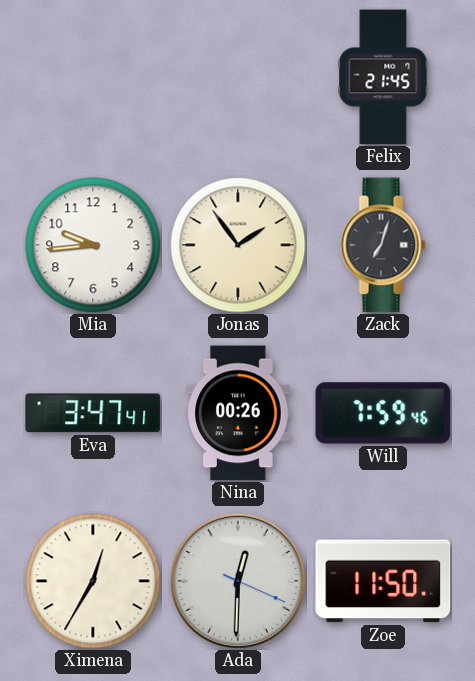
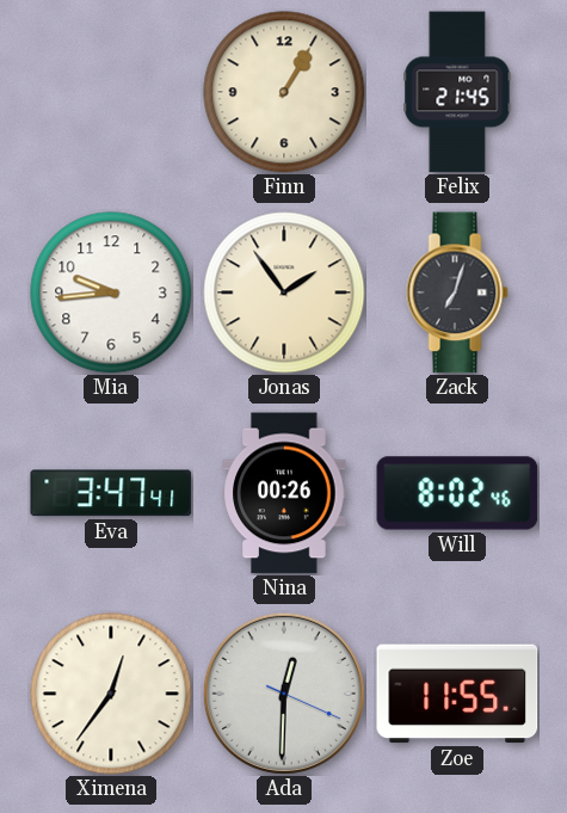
Finn: none -> 1:05
Will: 7:59 -> 8:02
Ximena: 12:35 -> 12:36
Zoe: 11:50 -> 11:55
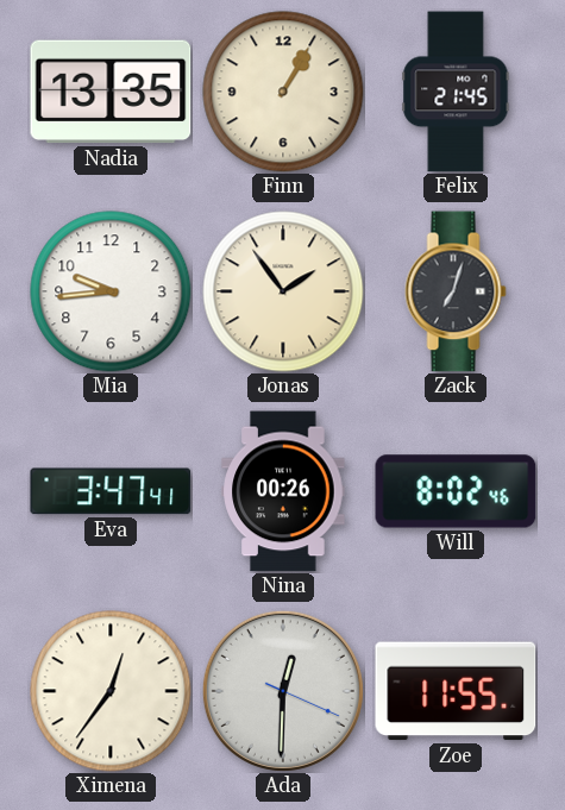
Nadia: none -> 13:35
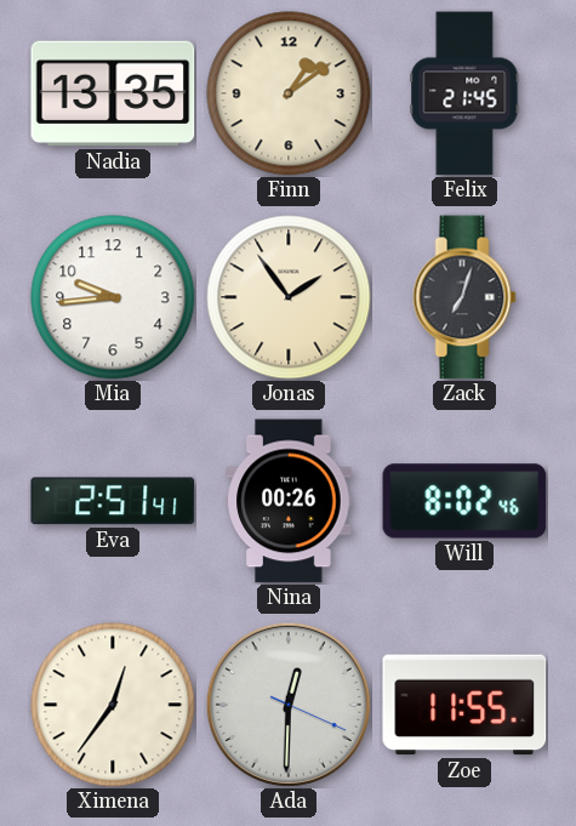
Finn: 1:05 -> 1:09
Eva: 3:47 -> 2:51
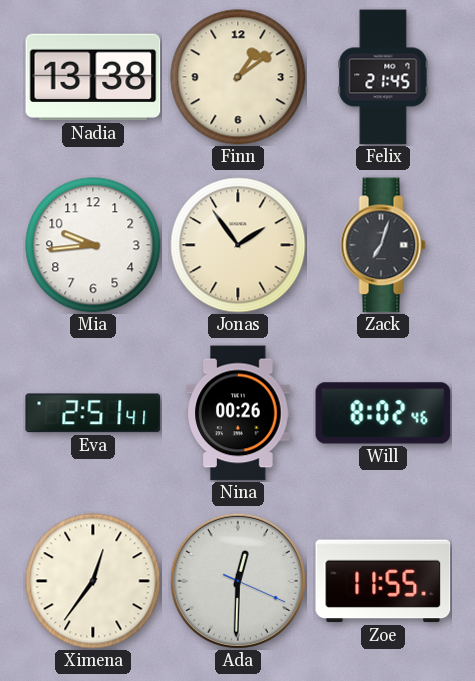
Nadia: 13:35 -> 13:38
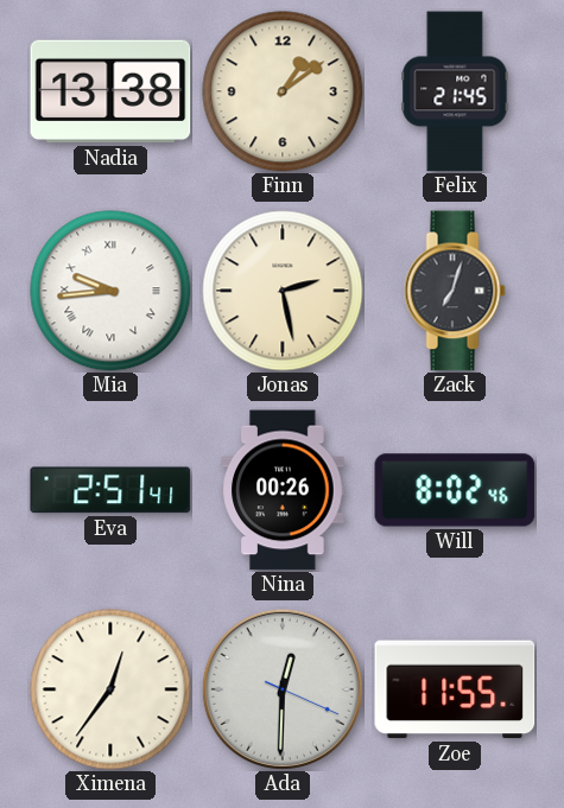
Mia numerals: Arabic -> Roman
Jonas: 1:54 -> 2:28
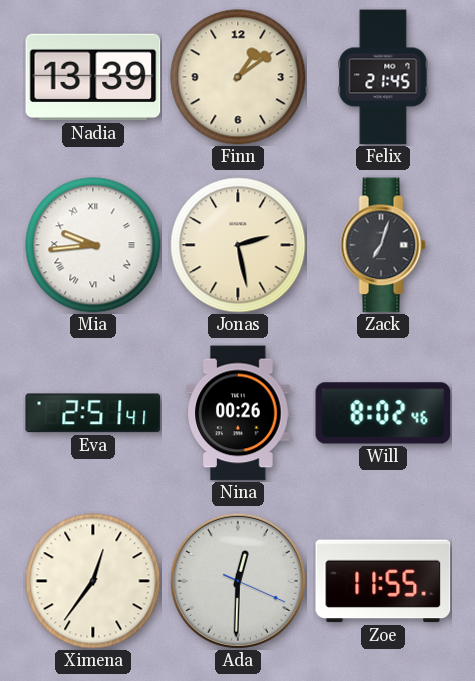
Nadia: 13:38 -> 13:39
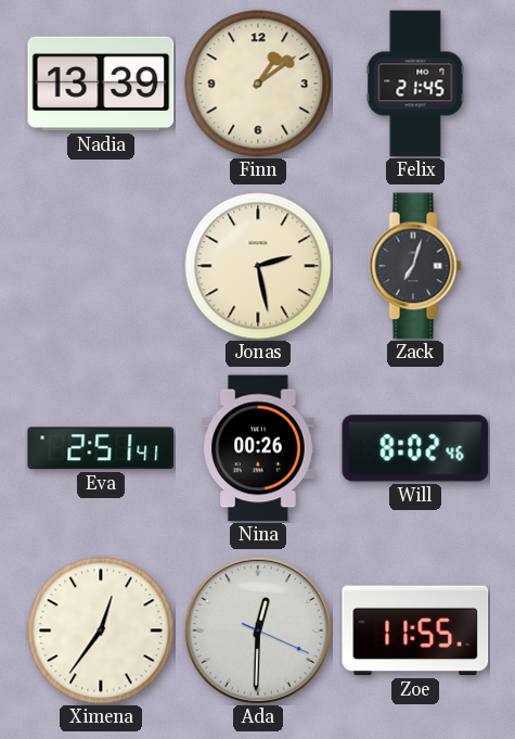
Mia: 9:44 -> none
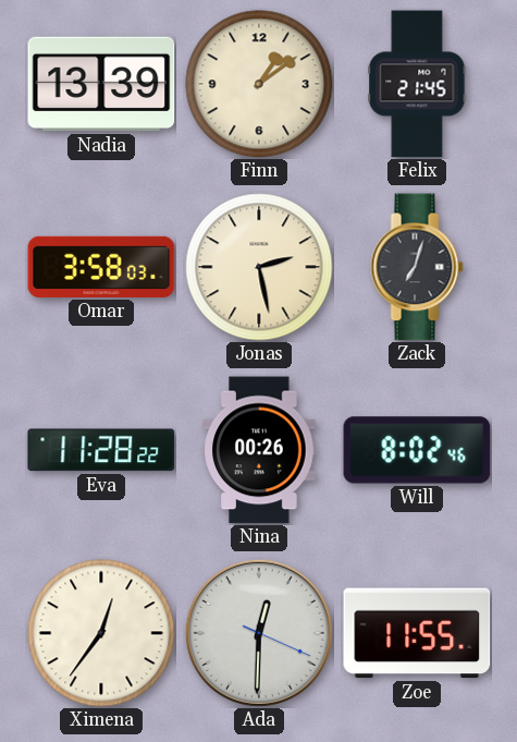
Omar: none -> 3:58
Eva: 2:51 -> 11:28
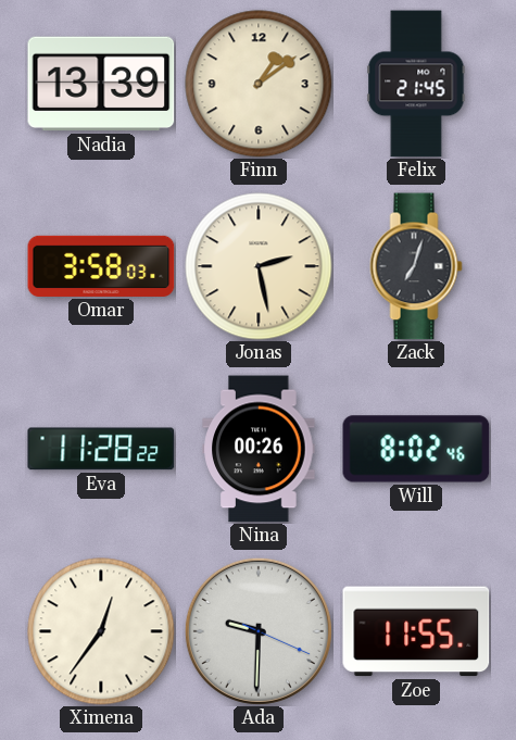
Ada: 12:30 -> 9:30
